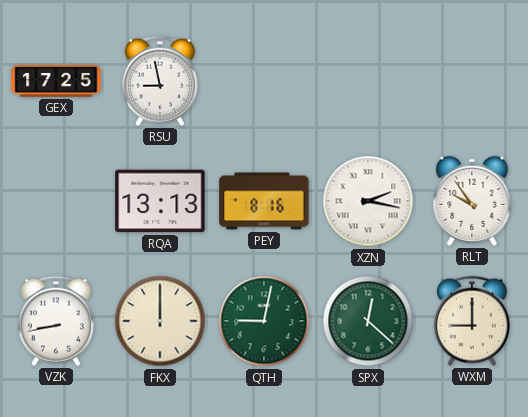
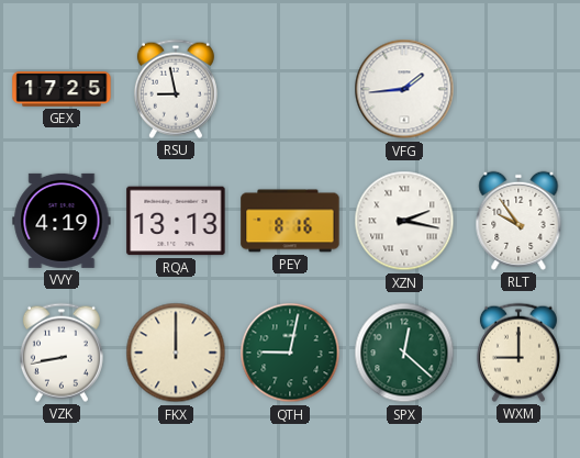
VFG: none -> 1:44
VVY: none -> 4:19
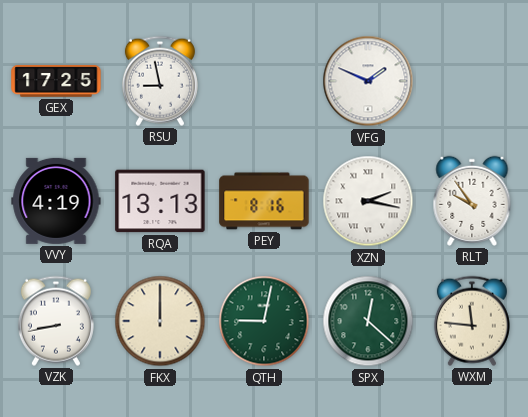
VFG: 1:44 -> 1:49
WXM: 9:00 -> 11:46
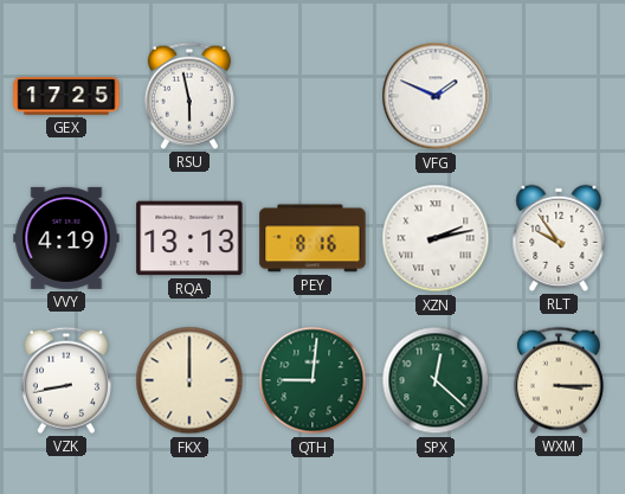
RSU: 8:58 -> 5:58
XZN: 2:17 -> 2:13
QTH: 9:02 -> 9:01
WXM: 11:46 -> 3:15
